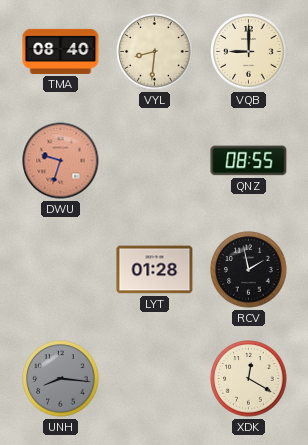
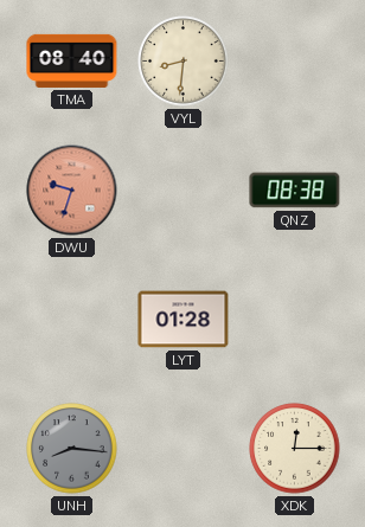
VQB: 9:00 -> none
QNZ: 08:55 -> 08:38
RCV: 1:58 -> none
XDK: 12:20 -> 12:15
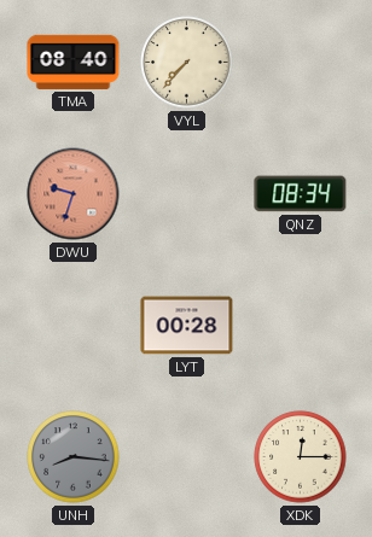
VYL: 8:31 -> 7:37
QNZ: 08:38 -> 08:34
LYT: 01:28 -> 00:28
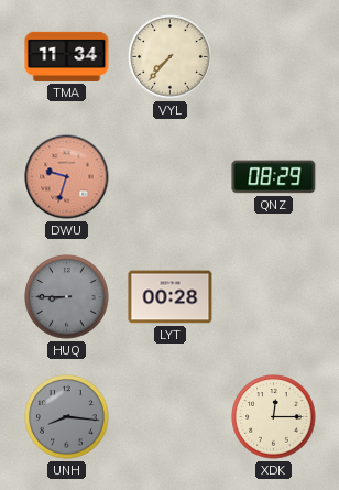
TMA: 08:40 -> 11:34
QNZ: 08:34 -> 08:29
HUQ: none -> 8:45
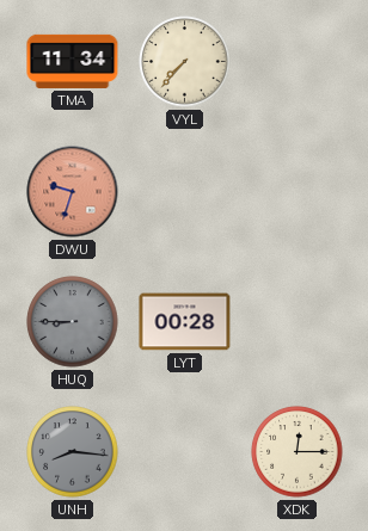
QNZ: 08:29 -> none
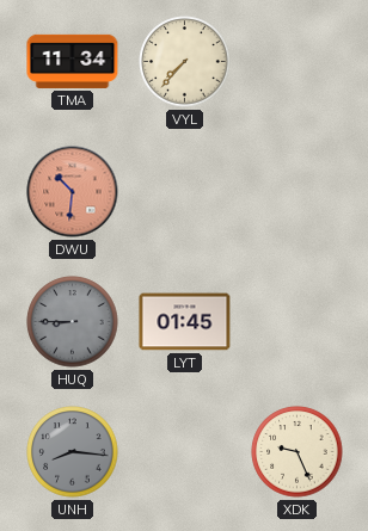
DWU: 9:33 -> 10:31
LYT: 00:28 -> 01:45
XDK: 12:15 -> 9:26
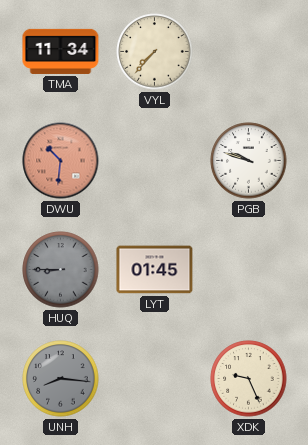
PGB: none -> 9:48
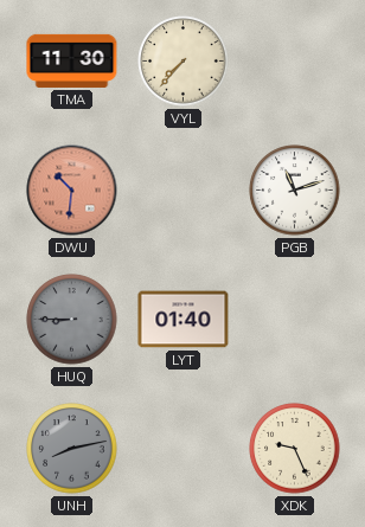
TMA: 11:34 -> 11:30
PGB: 9:48 -> 11:12
LYT: 01:45 -> 01:40
UNH: 8:16 -> 8:13
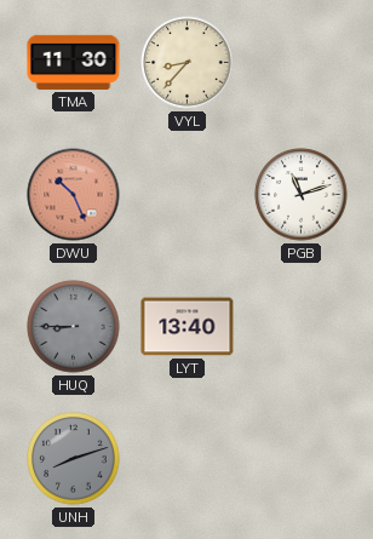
VYL: 7:37 -> 8:37
DWU: 10:31 -> 10:26
LYT: 01:40 -> 13:40
UNH: 8:13 -> 8:12
XDK: 9:26 -> none
